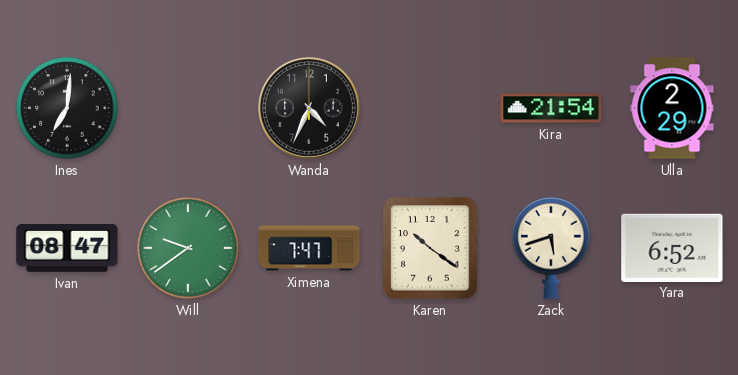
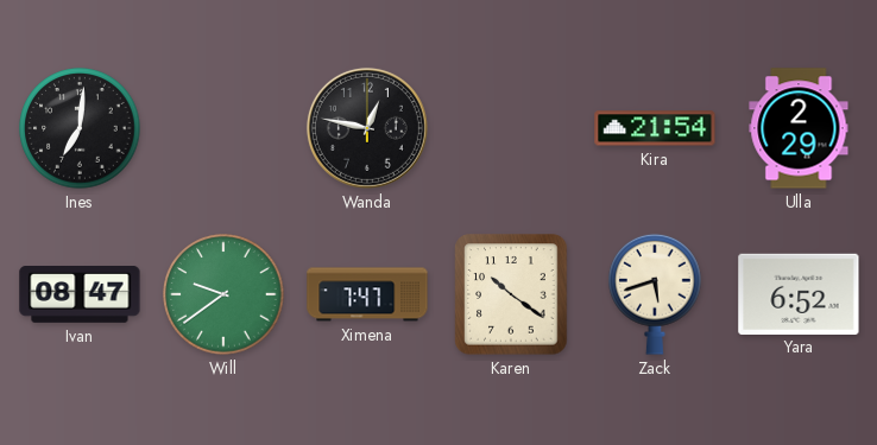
Wanda: 4:34 -> 12:47
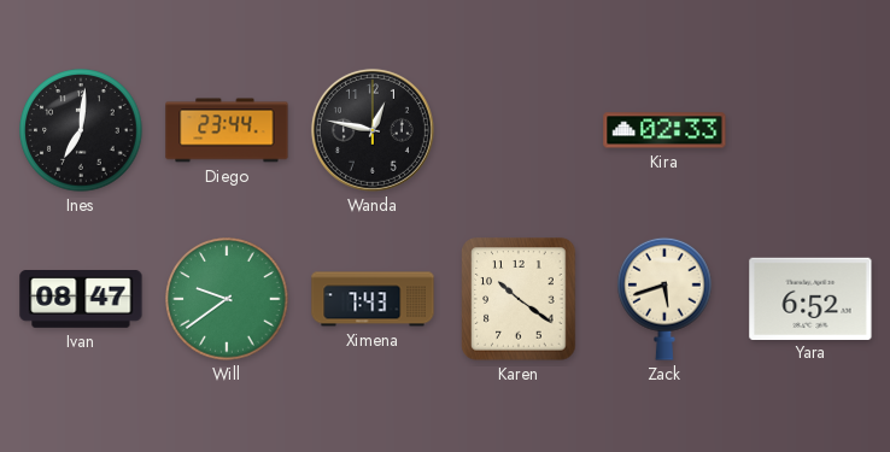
Diego: none -> 23:44
Kira: 21:54 -> 02:33
Ulla: 2:29 -> none
Ximena: 7:47 -> 7:43
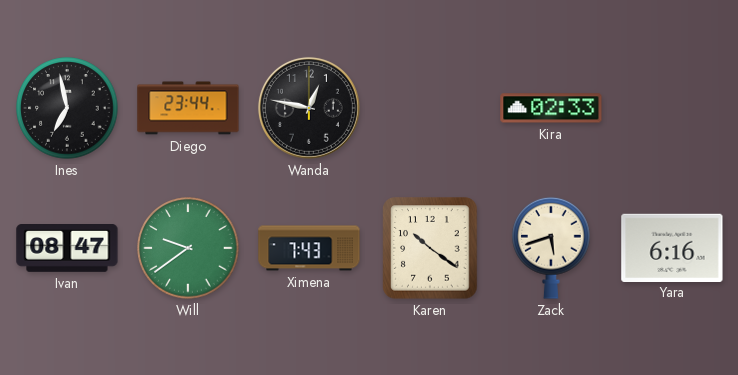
Ines: 7:01 -> 6:58
Yara: 6:52 -> 6:16
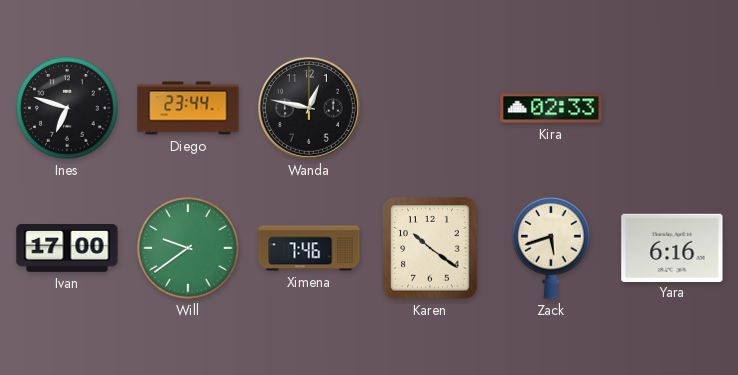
Ines: 6:58 -> 6:48
Ivan: 08:47 -> 17:00
Ximena: 7:43 -> 7:46
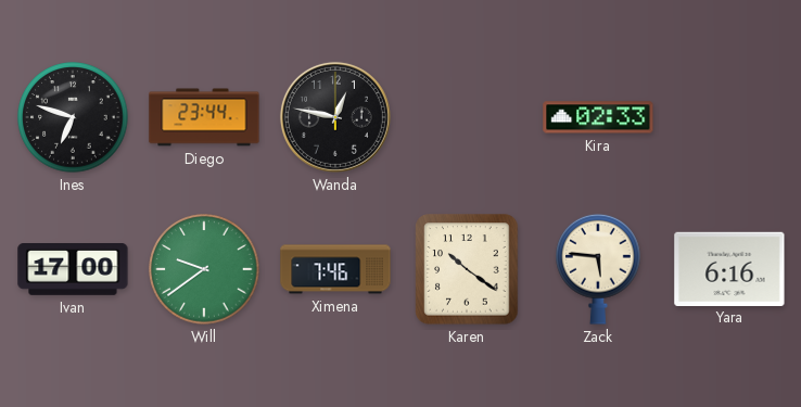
Zack: 5:42 -> 5:46
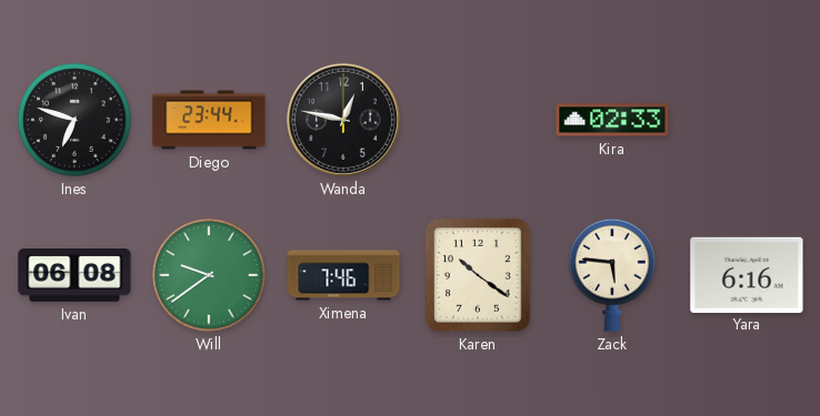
Ivan: 17:00 -> 06:08
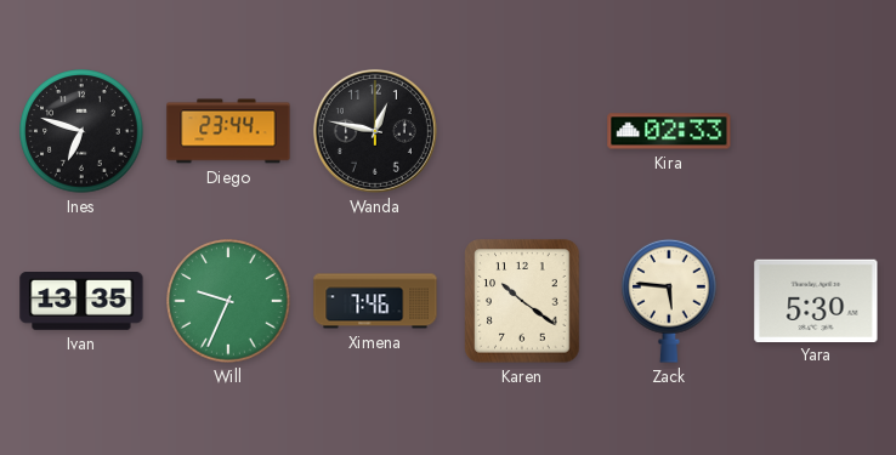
Ivan: 06:08 -> 13:35
Will: 9:39 -> 9:34
Yara: 6:16 -> 5:30
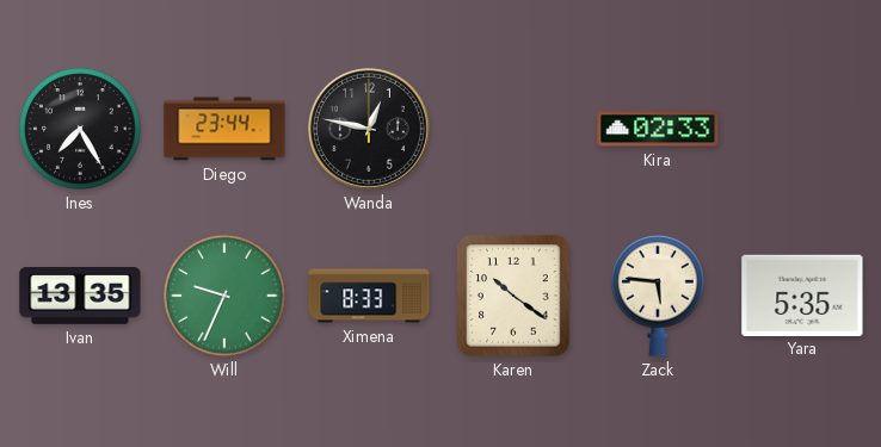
Ines: 6:48 -> 7:25
Ximena: 7:46 -> 8:33
Yara: 5:30 -> 5:35
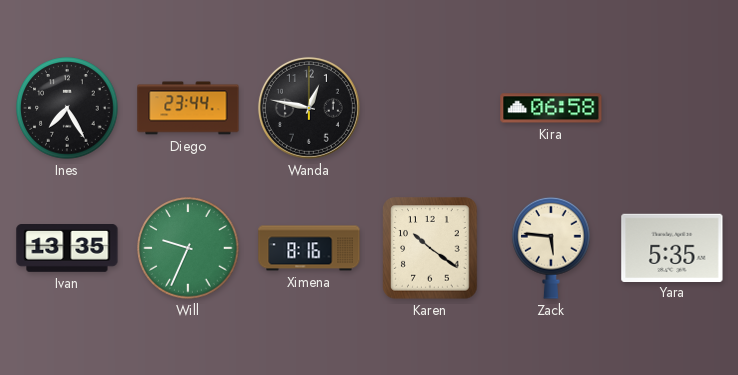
Kira: 02:33 -> 06:58
Ximena: 8:33 -> 8:16
